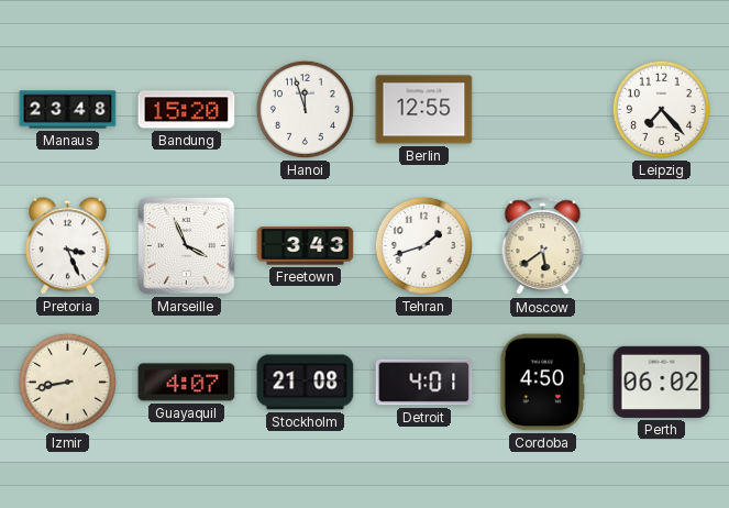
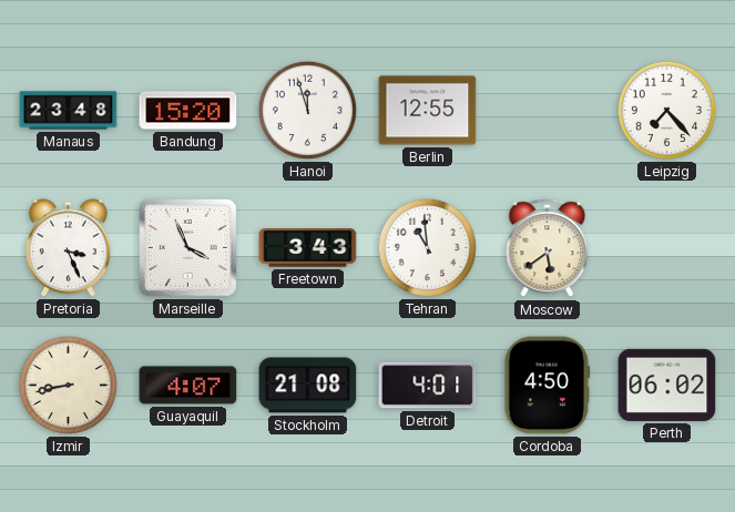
Tehran: 1:42 -> 10:59
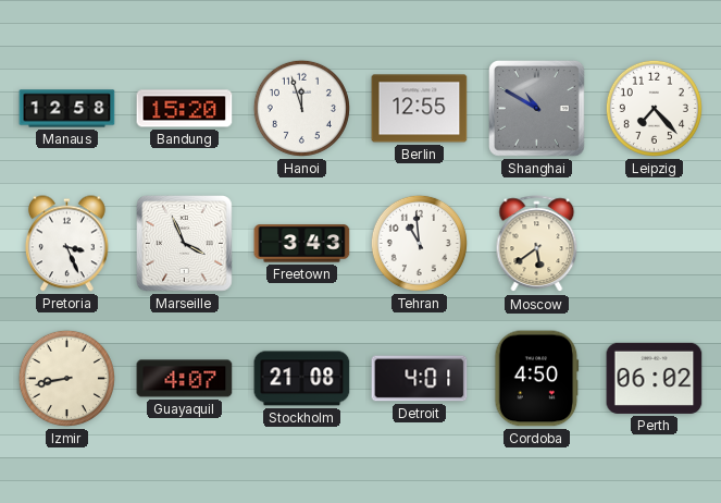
Manaus: 23:48 -> 12:58
Shanghai: none -> 10:50
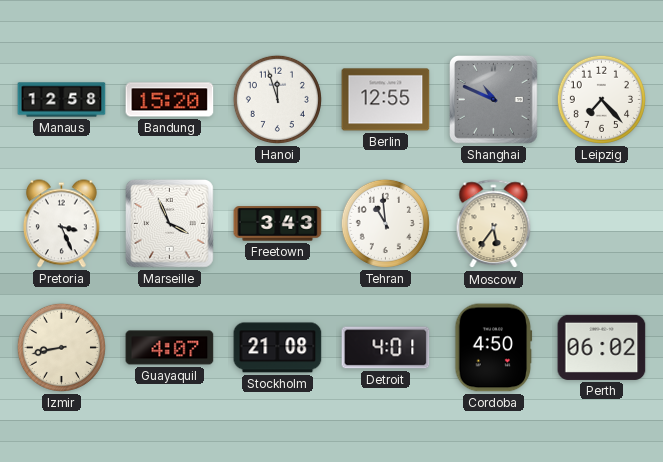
Shanghai: 10:50 -> 10:49
Moscow: 5:39 -> 5:36
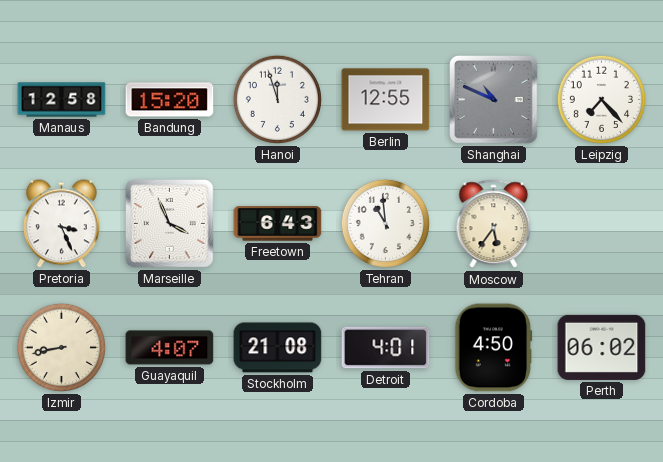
Freetown: 3:43 -> 6:43
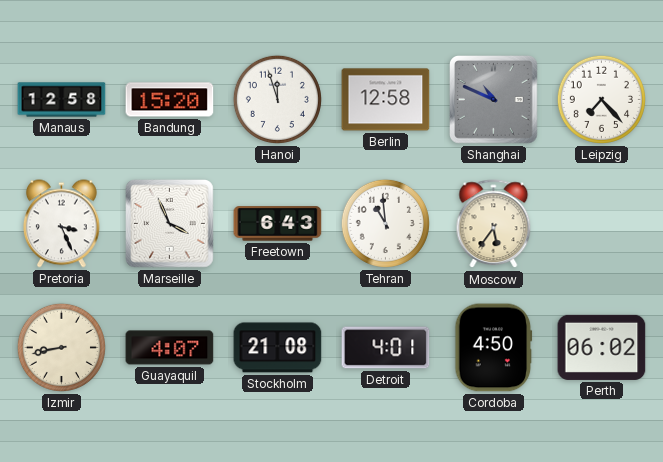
Berlin: 12:55 -> 12:58
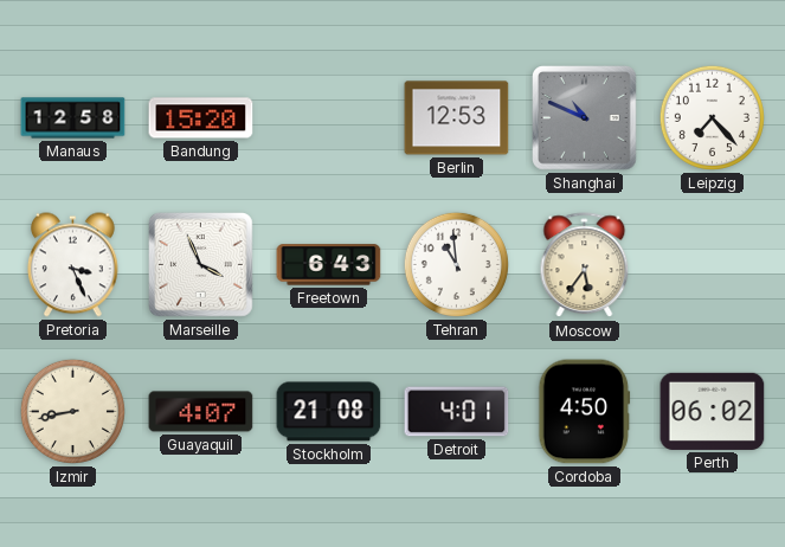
Hanoi: 11:57 -> none
Berlin: 12:58 -> 12:53
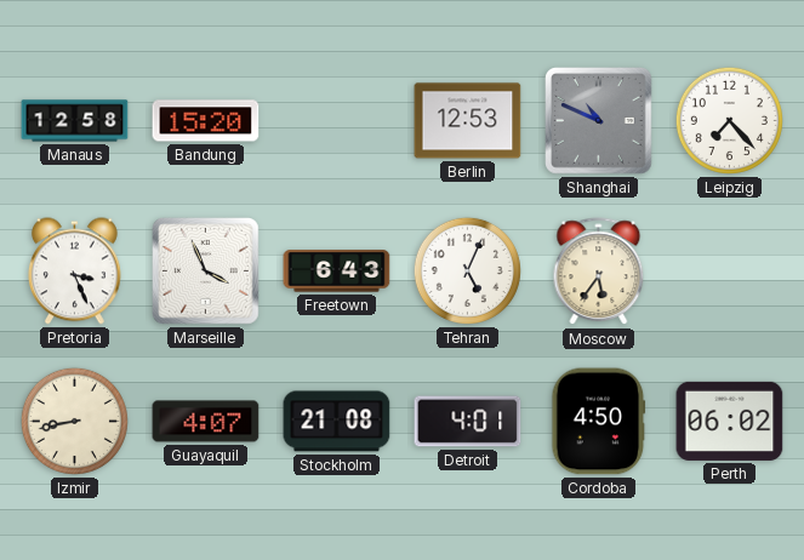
Tehran: 10:59 -> 5:04
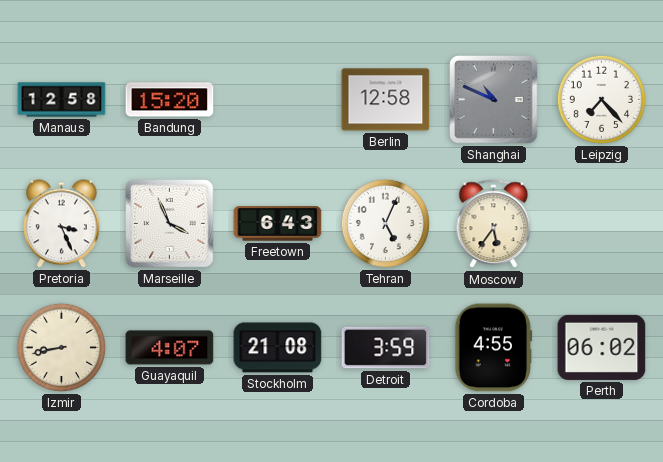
Berlin: 12:53 -> 12:58
Detroit: 4:01 -> 3:59
Cordoba: 4:50 -> 4:55
